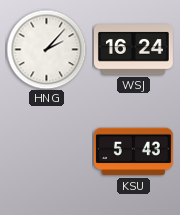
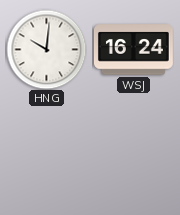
HNG: 2:07 -> 10:01
KSU: 5:43 -> none
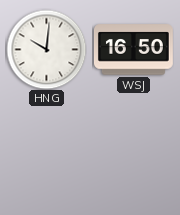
WSJ: 16:24 -> 16:50
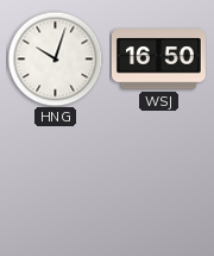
HNG: 10:01 -> 10:03
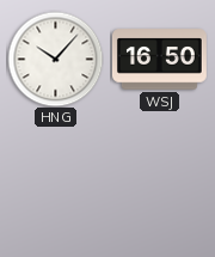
HNG: 10:03 -> 10:07
